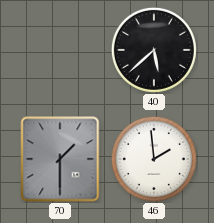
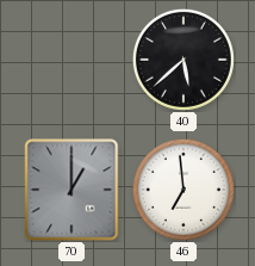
70: 1:30 -> 1:00
46: 1:59 -> 6:59
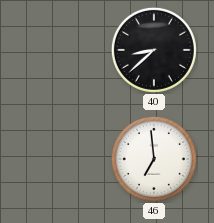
40: 5:38 -> 8:38
70: 1:00 -> none
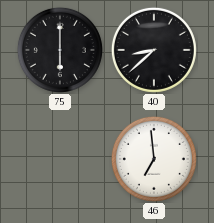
75: none -> 6:00
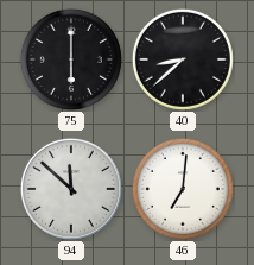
94: none -> 11:52
46: 6:59 -> 7:01
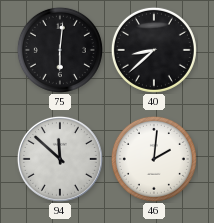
75: 6:00 -> 6:01
46: 7:01 -> 2:01
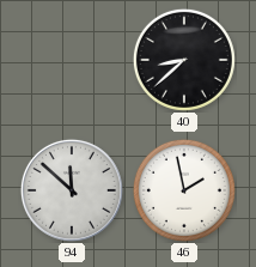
75: 6:01 -> none
46: 2:01 -> 1:58
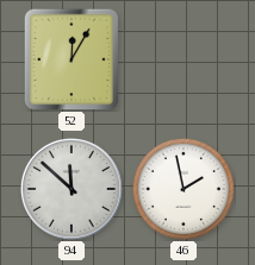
52: none -> 12:05
40: 8:38 -> none
